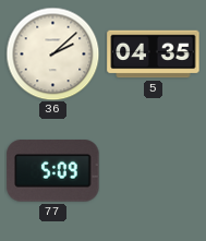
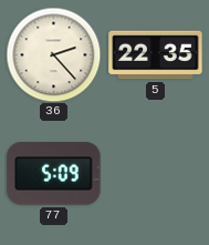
36: 2:08 -> 2:23
5: 04:35 -> 22:35
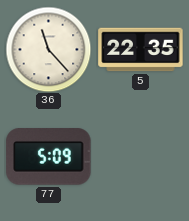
36: 2:23 -> 11:23
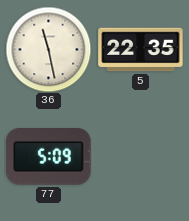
36: 11:23 -> 11:28
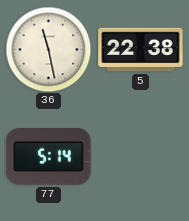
5: 22:35 -> 22:38
77: 5:09 -> 5:14
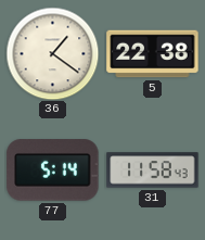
36: 11:28 -> 1:21
31: none -> 11:58
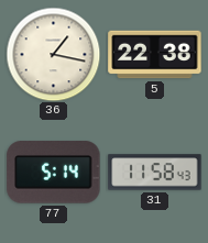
36: 1:21 -> 1:17
